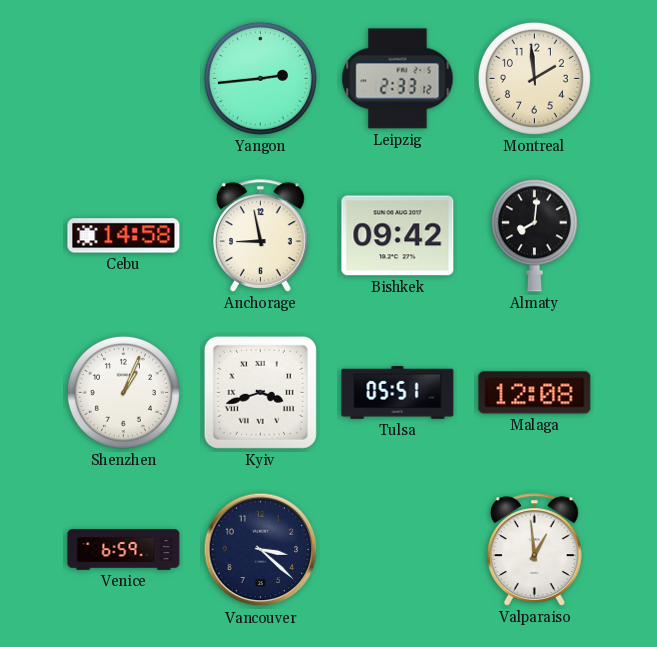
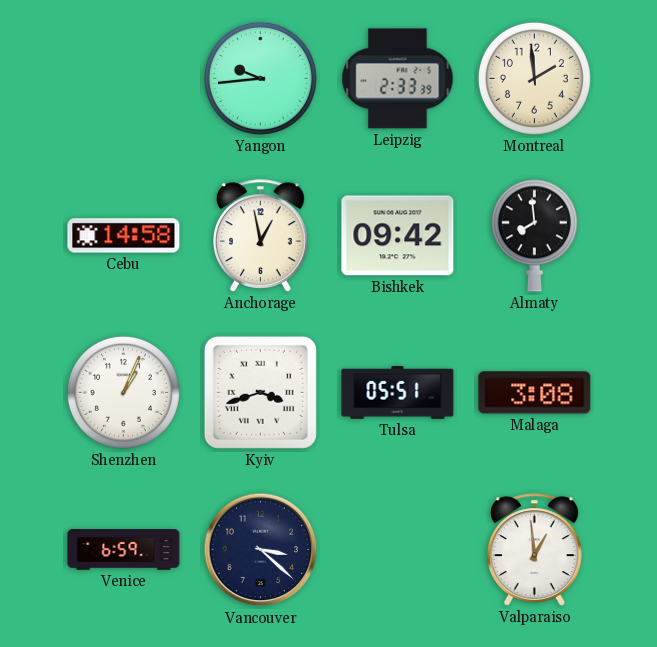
Yangon: 2:44 -> 9:44
Leipzig: 2:33:12 -> 2:33:39
Anchorage: 8:58 -> 12:58
Almaty: 8:01 -> 7:59
Malaga: 12:08 -> 3:08
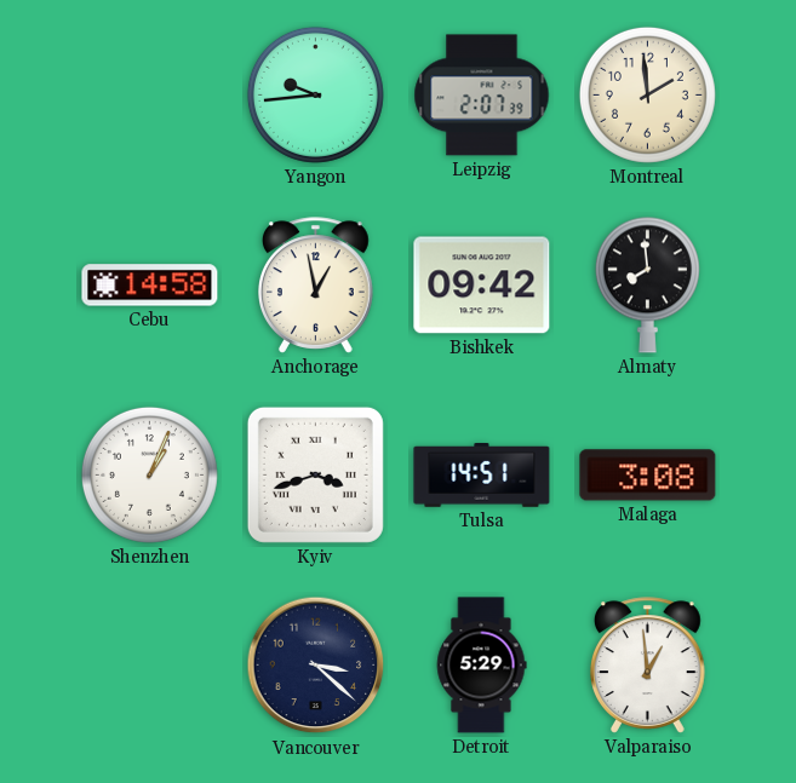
Leipzig: 2:33 -> 2:07
Tulsa: 05:51 -> 14:51
Venice: 6:59 -> none
Detroit: none -> 5:29
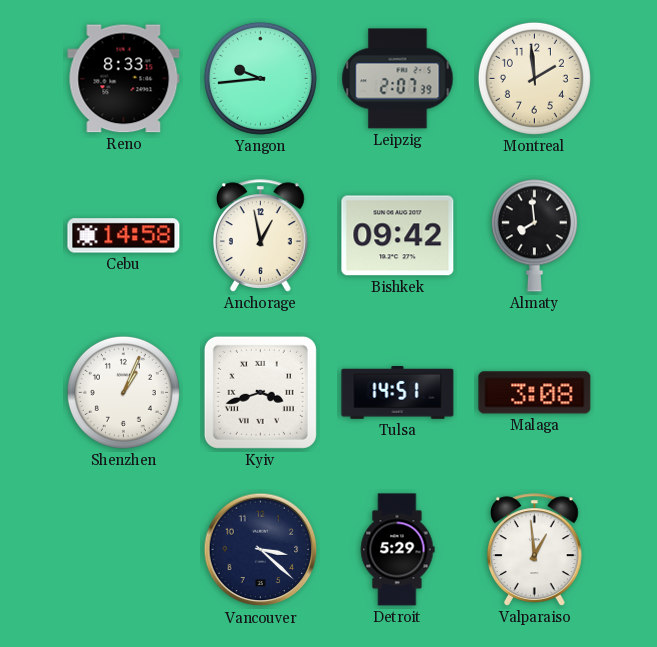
Reno: none -> 8:33
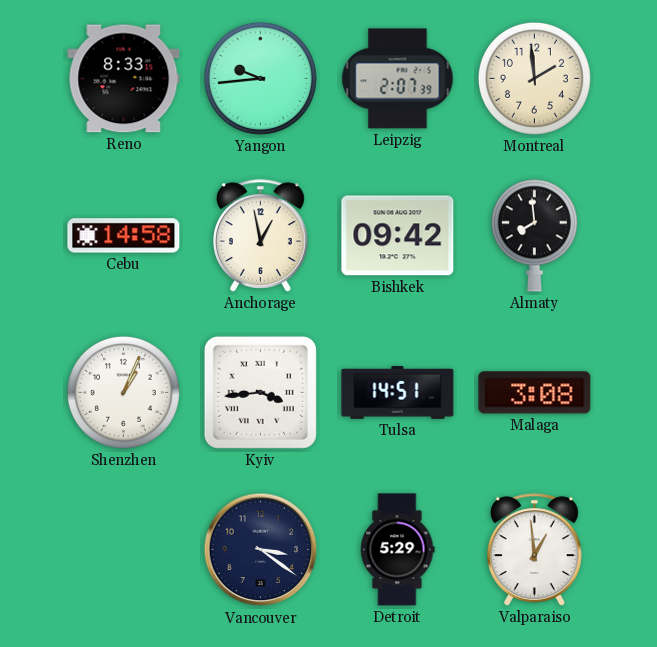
Kyiv: 3:42 -> 3:44
Vancouver: 3:22 -> 3:21
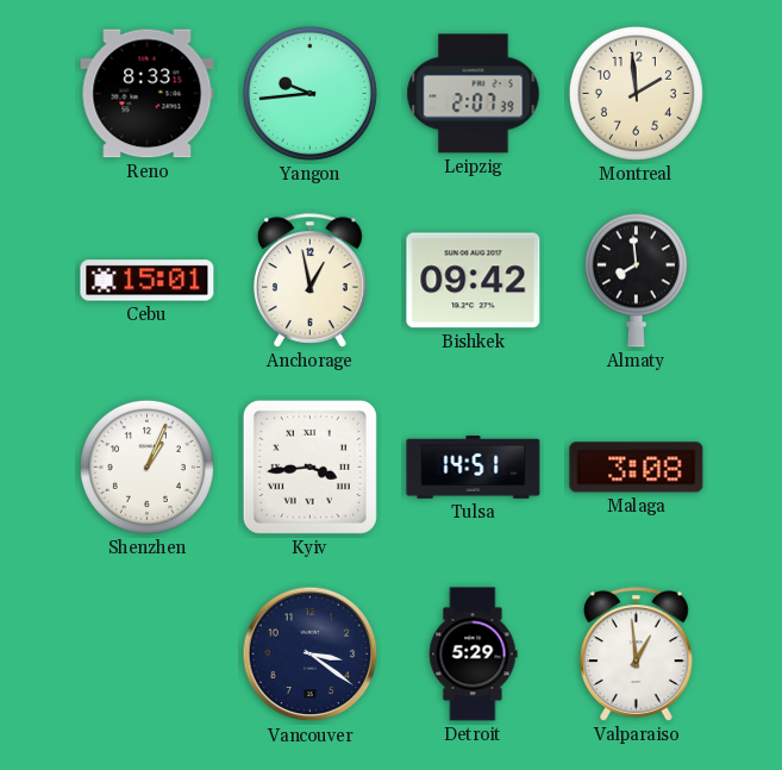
Cebu: 14:58 -> 15:01
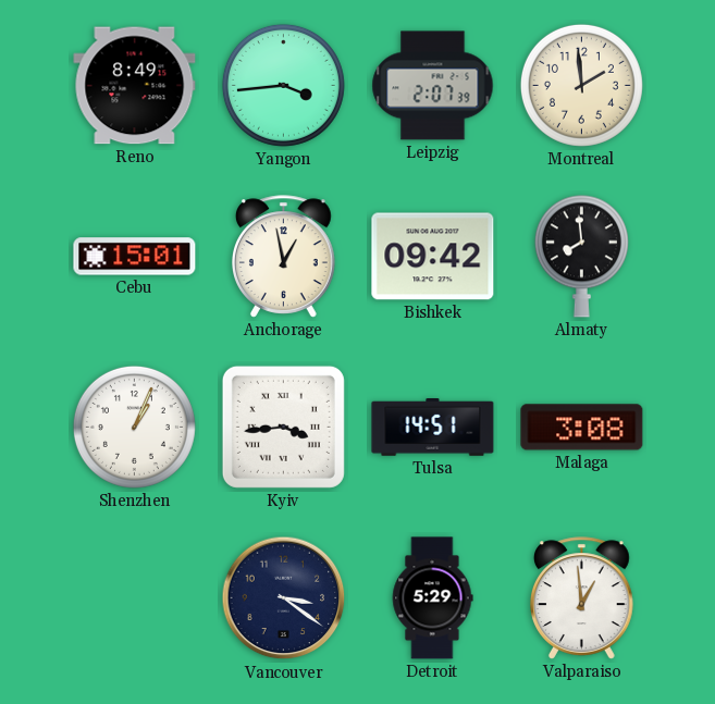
Reno: 8:33 -> 8:49
Yangon: 9:44 -> 3:44
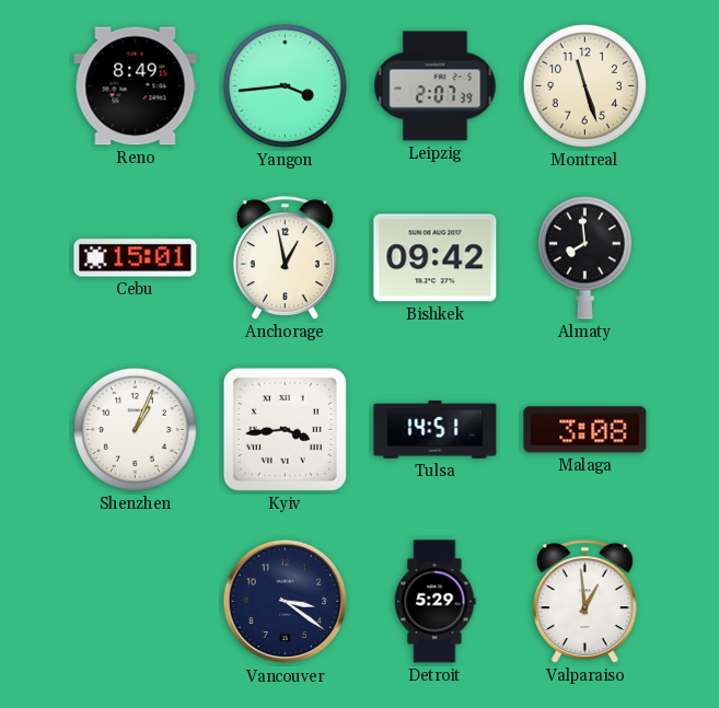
Montreal: 1:59 -> 11:27
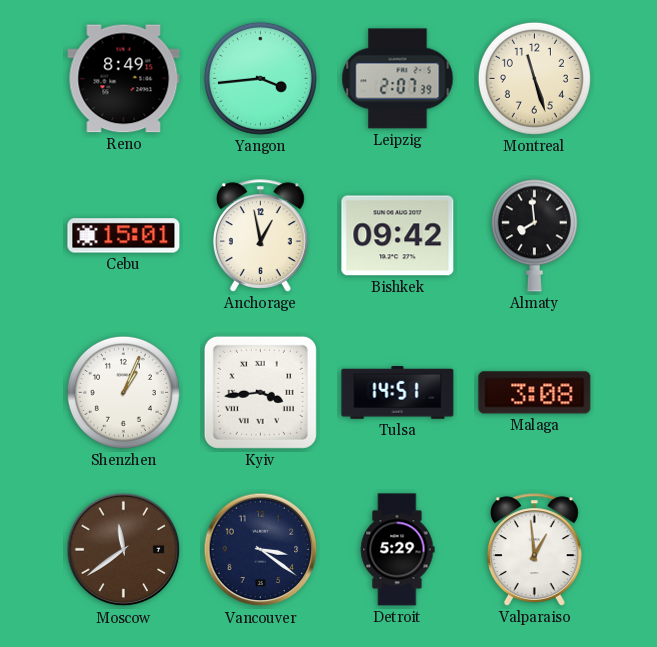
Moscow: none -> 11:39
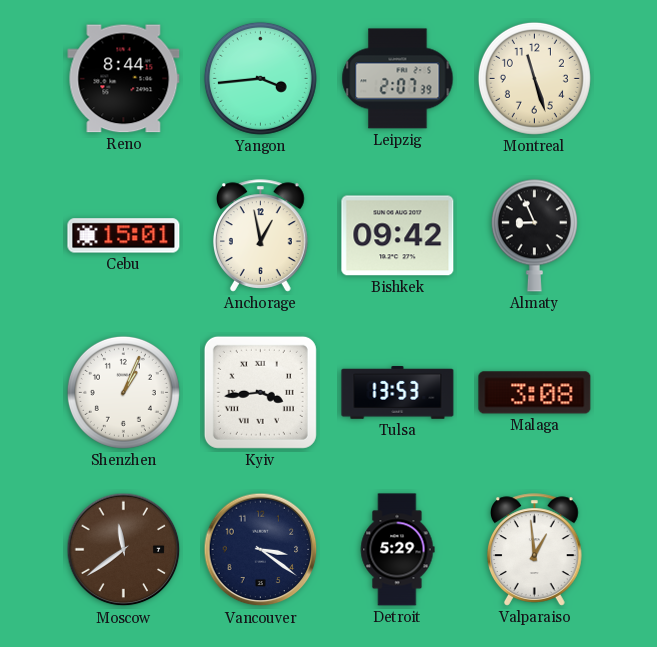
Reno: 8:49 -> 8:44
Almaty: 7:59 -> 8:56
Tulsa: 14:51 -> 13:53
